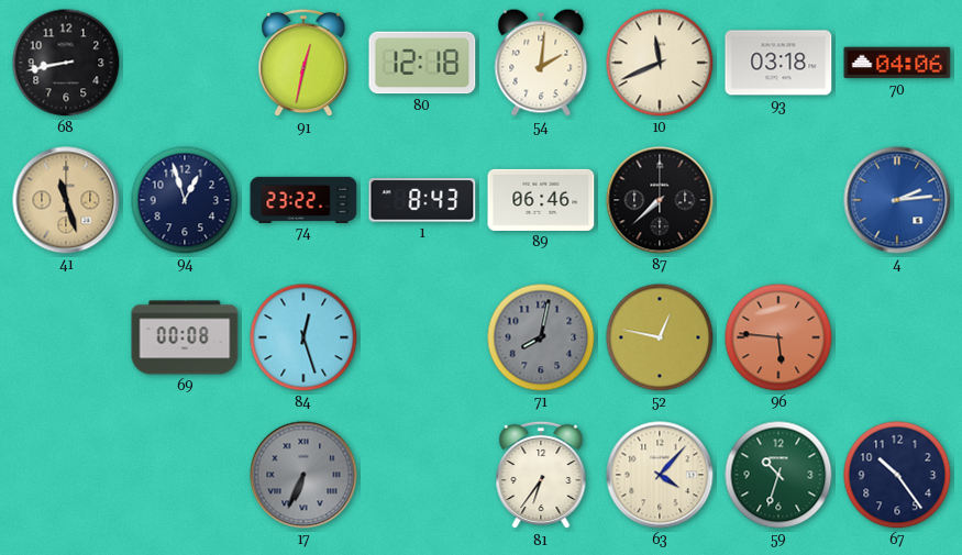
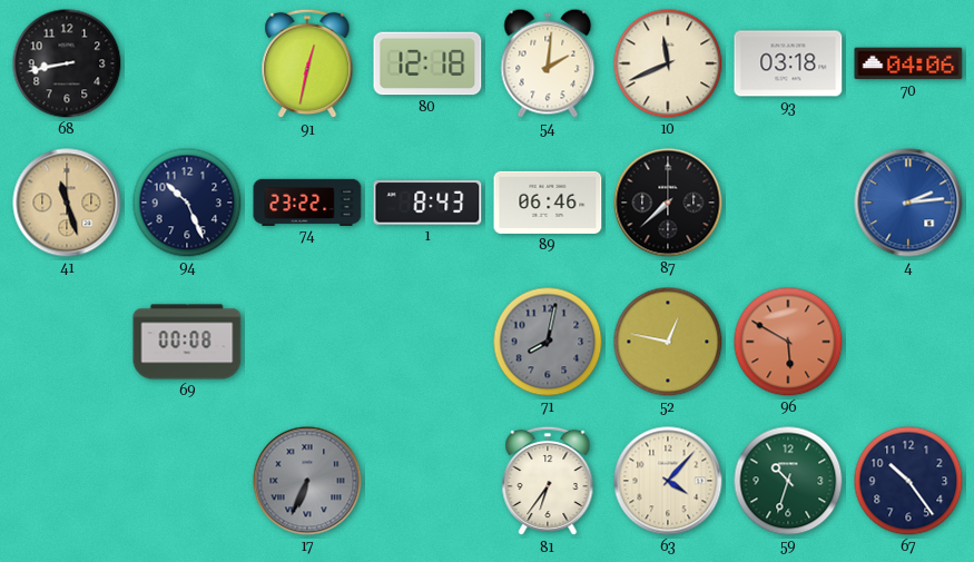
94: 12:57 -> 10:26
84: 12:27 -> none
96: 5:46 -> 5:50
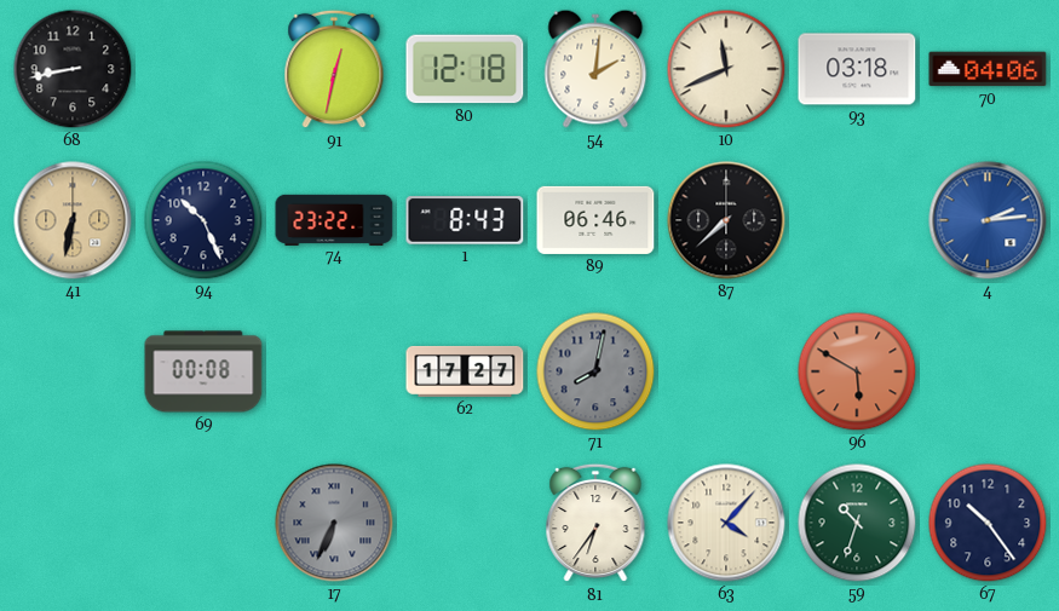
41: 11:27 -> 6:32
62: none -> 17:27
52: 12:47 -> none
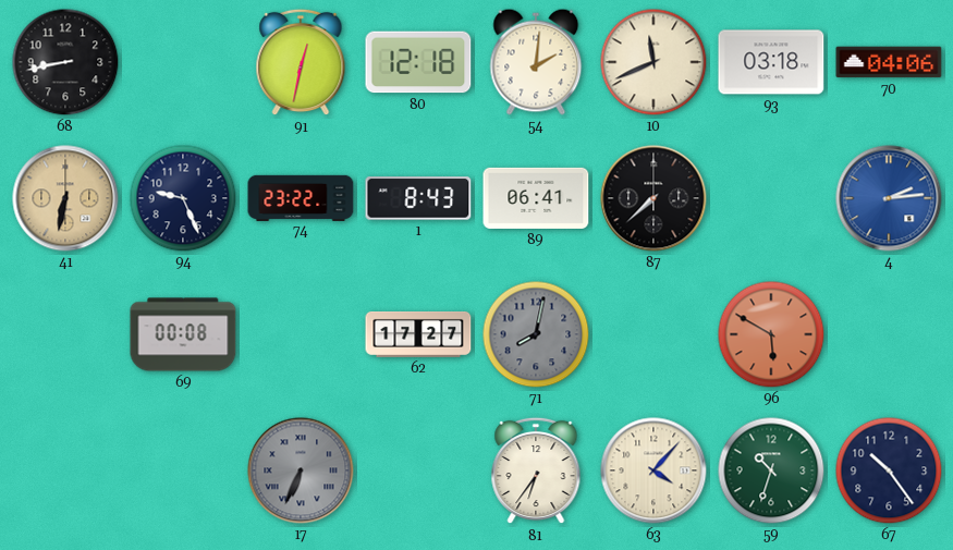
94: 10:26 -> 9:26
89: 06:46 -> 06:41
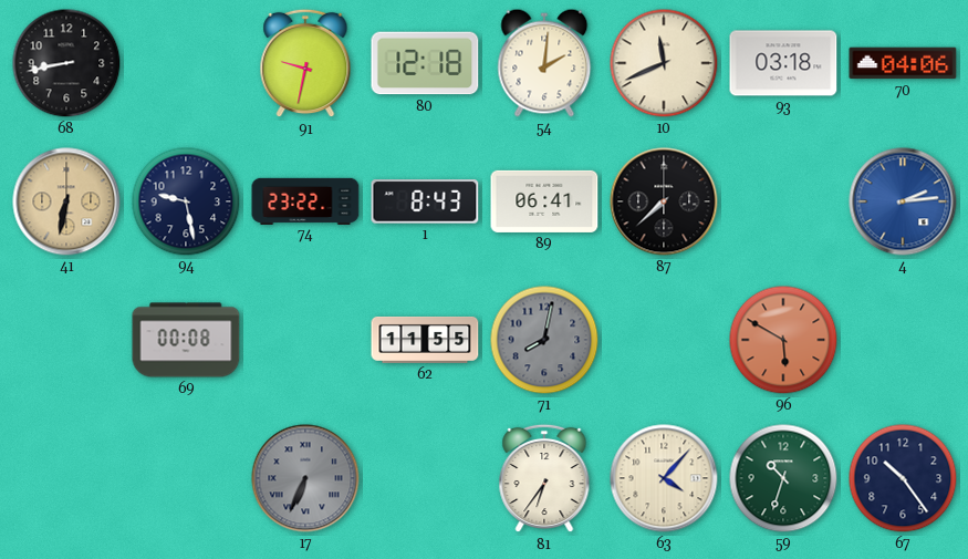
91: 12:32 -> 9:32
94: 9:26 -> 9:28
62: 17:27 -> 11:55
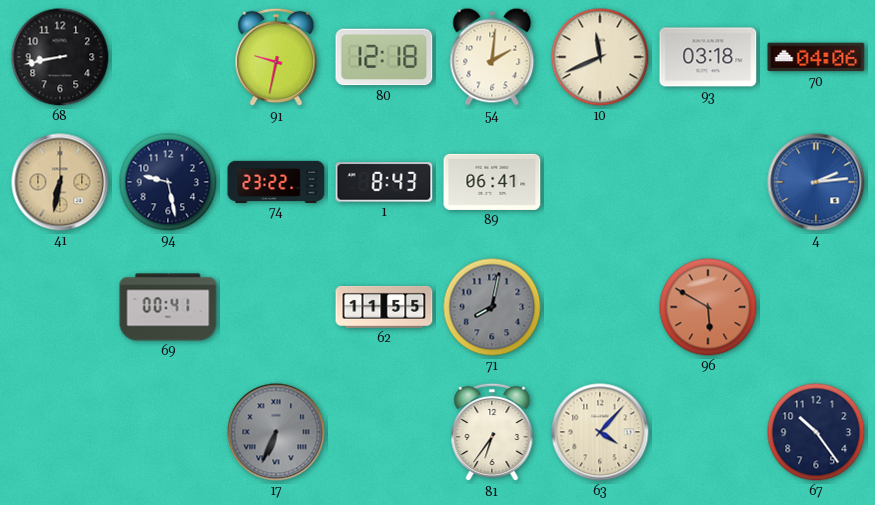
87: 7:38 -> none
69: 00:08 -> 00:41
59: 10:33 -> none
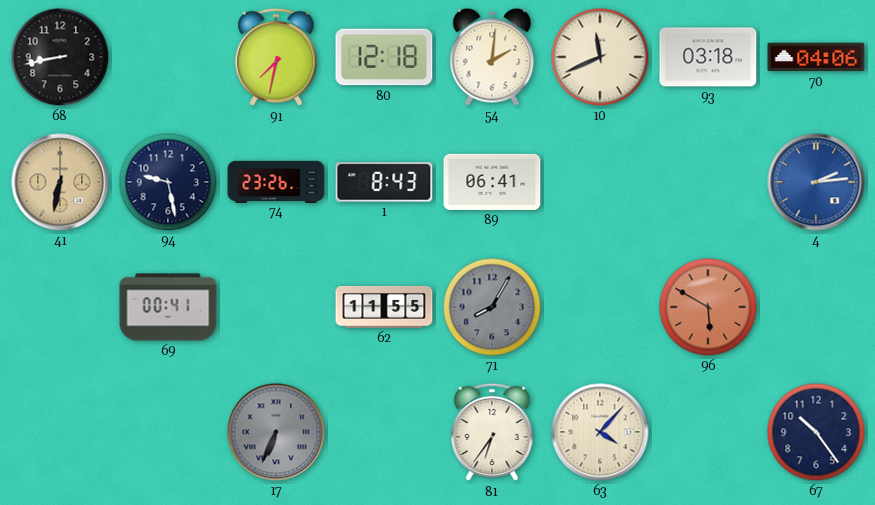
91: 9:32 -> 7:32
74: 23:22 -> 23:26
71: 8:02 -> 8:05
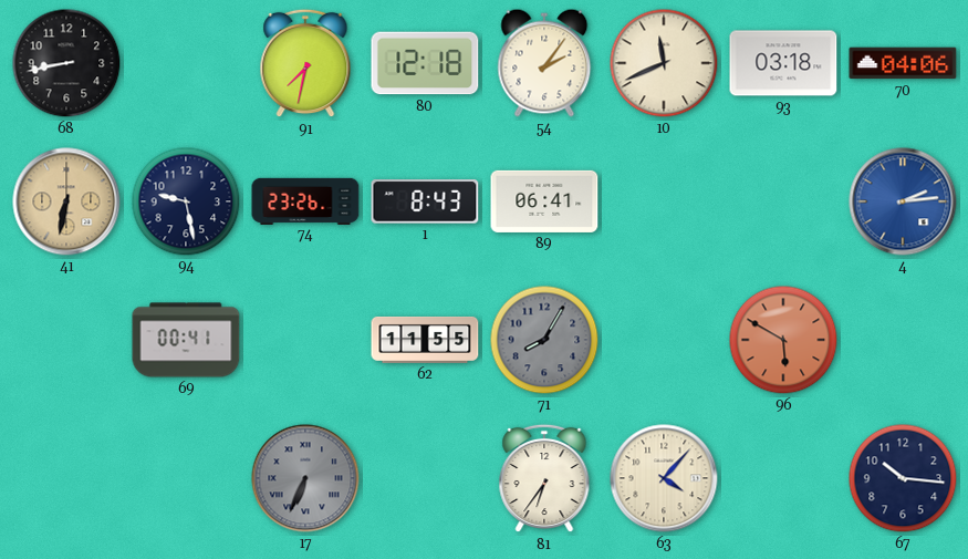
54: 2:01 -> 2:06
67: 10:24 -> 10:16
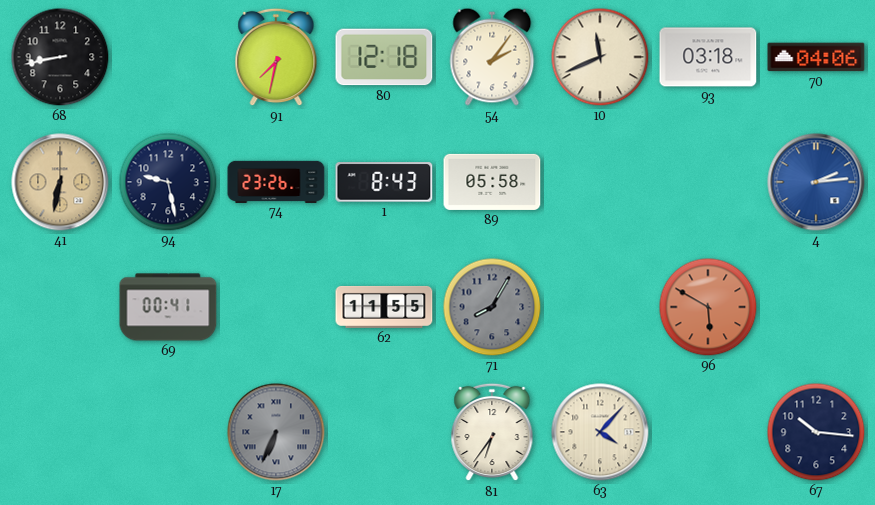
89: 06:41 -> 05:58
